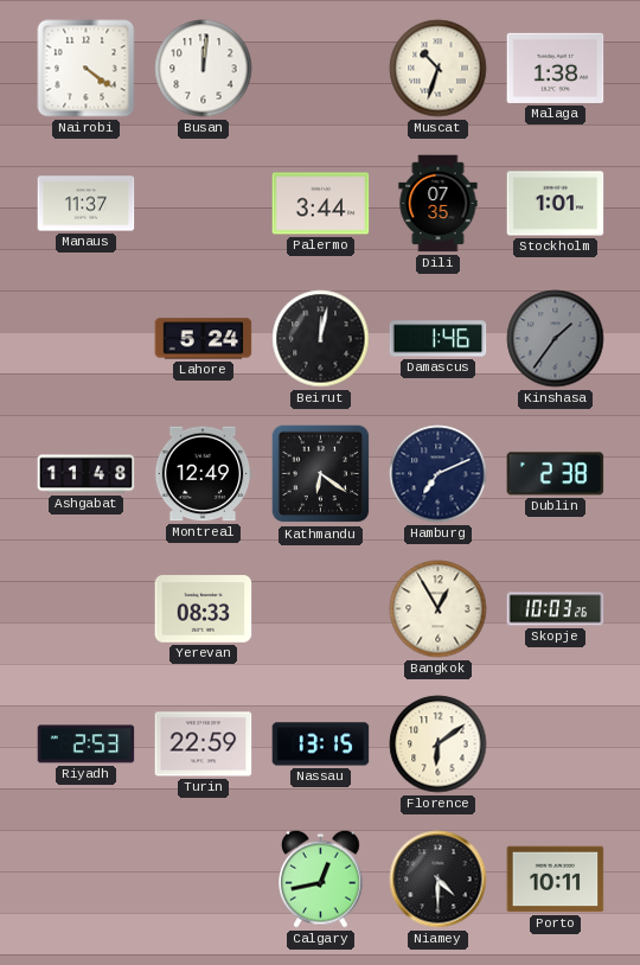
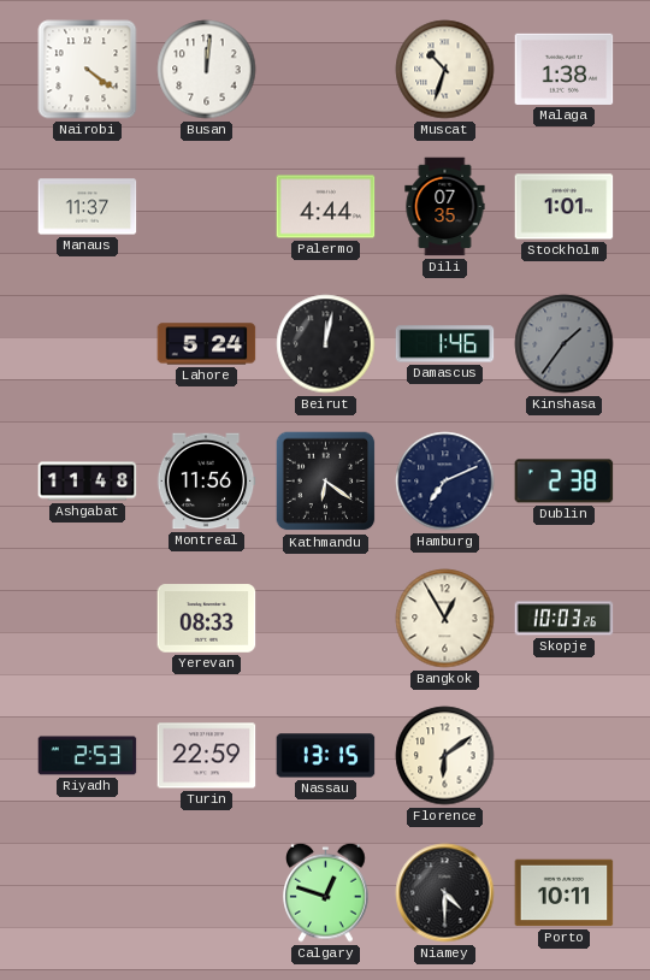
Palermo: 3:44 -> 4:44
Montreal: 12:49 -> 11:56
Calgary: 12:43 -> 12:48
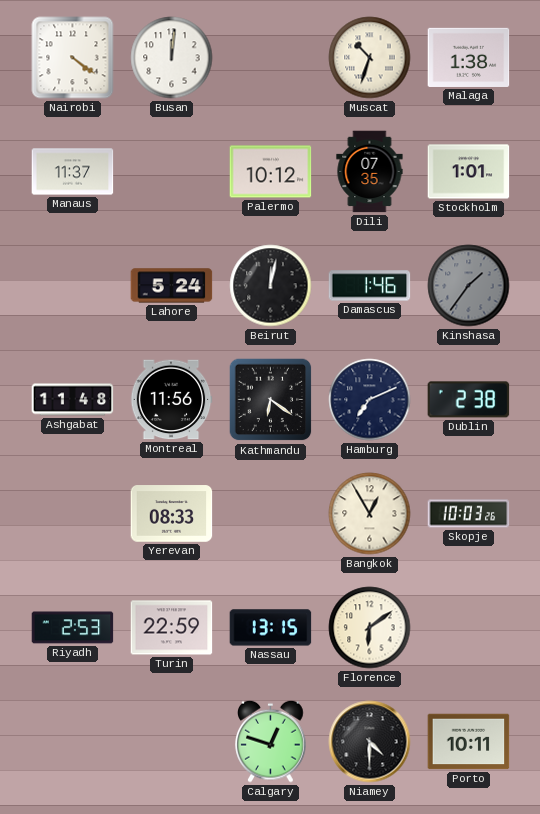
Palermo: 4:44 -> 10:12
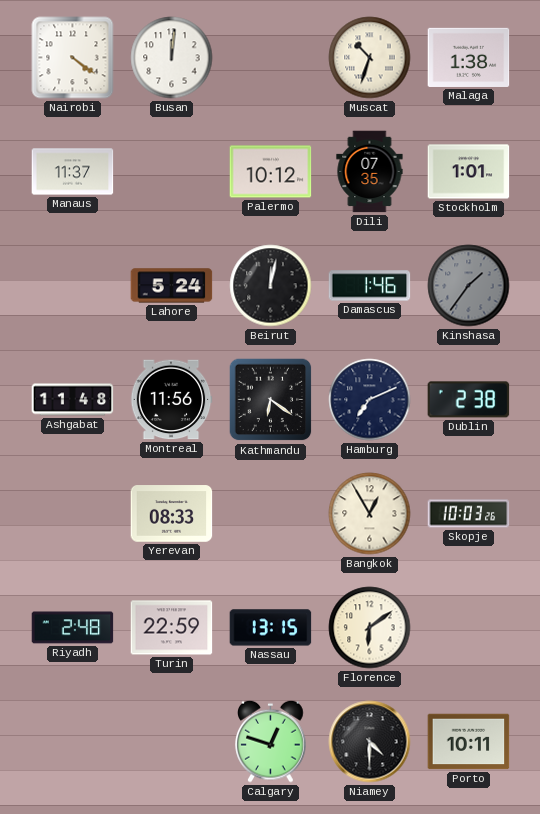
Riyadh: 2:53 -> 2:48
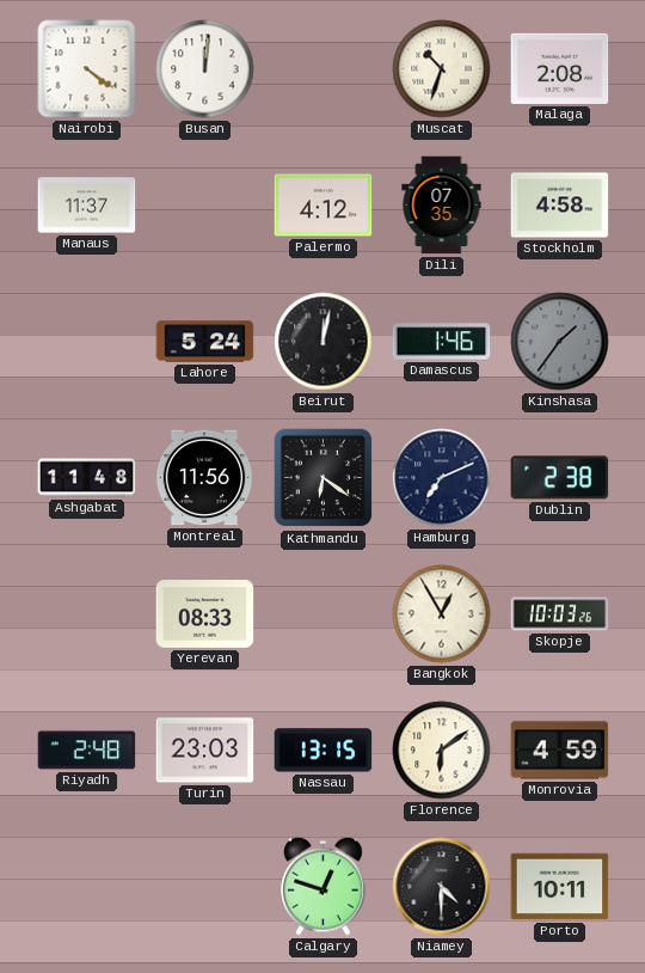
Malaga: 1:38 -> 2:08
Palermo: 10:12 -> 4:12
Stockholm: 1:01 -> 4:58
Turin: 22:59 -> 23:03
Monrovia: none -> 4:59
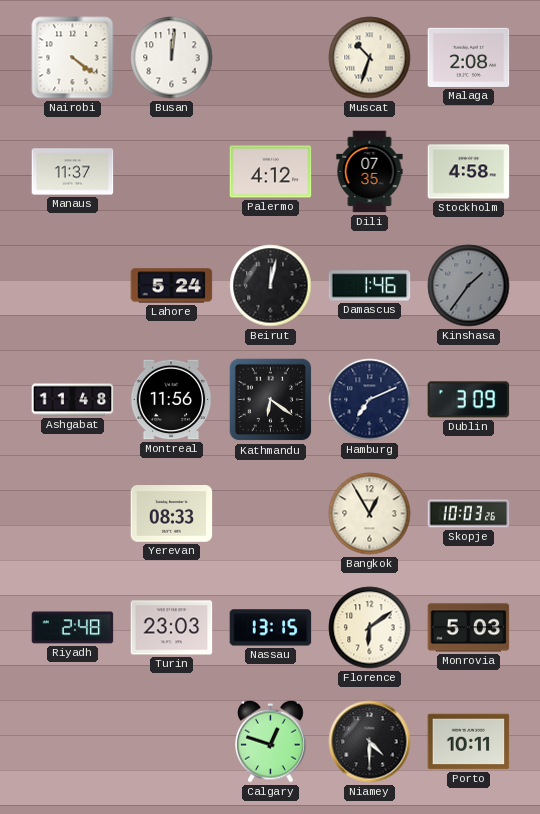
Dublin: 2:38 -> 3:09
Monrovia: 4:59 -> 5:03
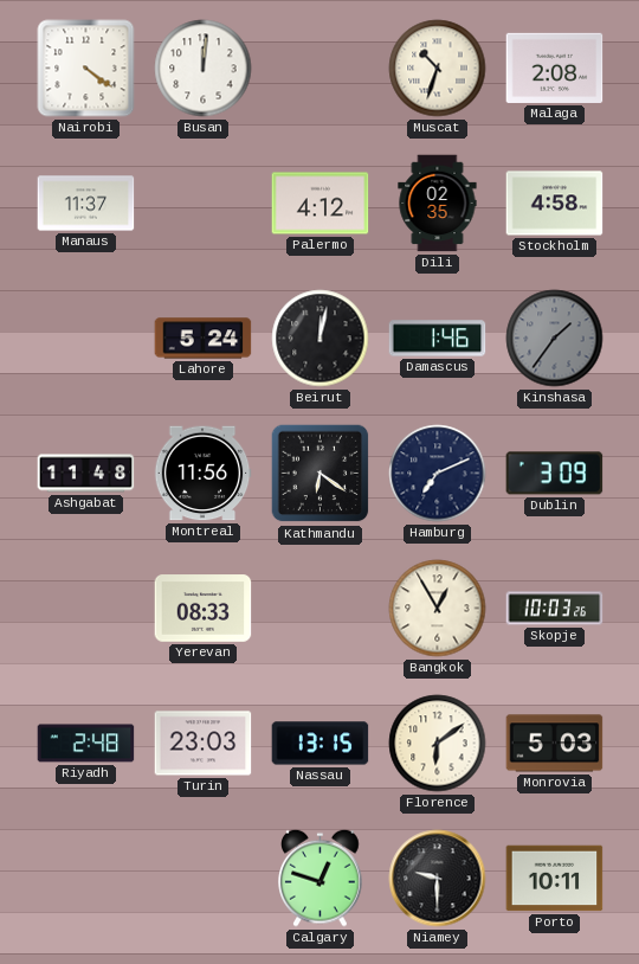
Dili: 07:35 -> 02:35
Niamey: 4:30 -> 9:30
